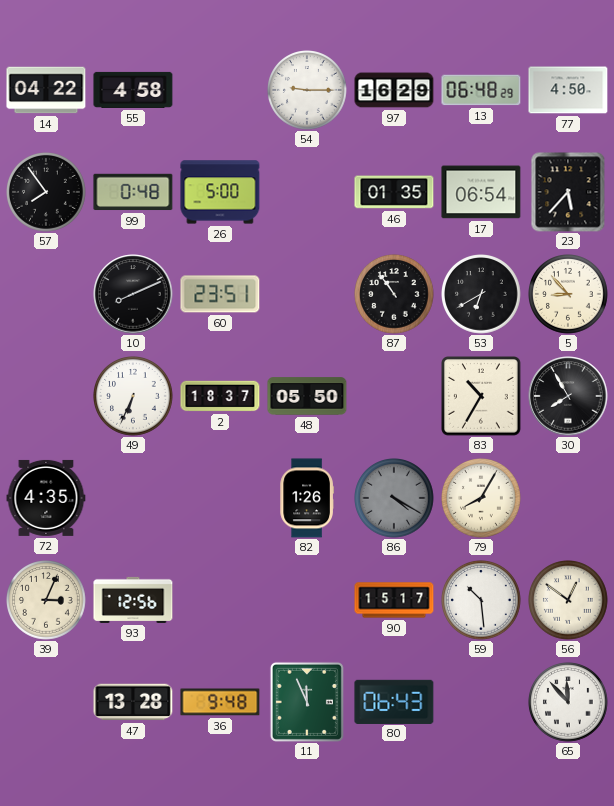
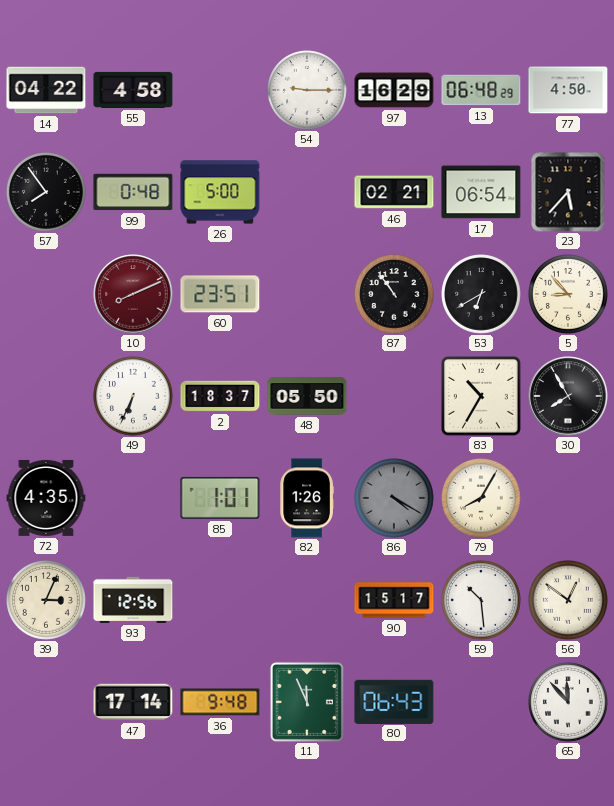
46: 01:35 -> 02:21
10 dial: black -> burgundy
85: none -> 1:01
47: 13:28 -> 17:14
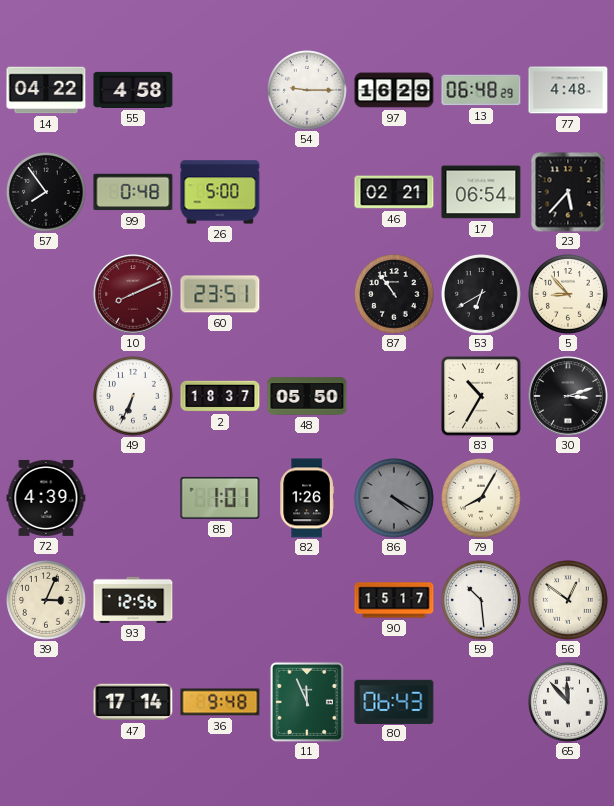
77: 4:50 -> 4:48
30: 7:55 -> 3:12
72: 4:35 -> 4:39
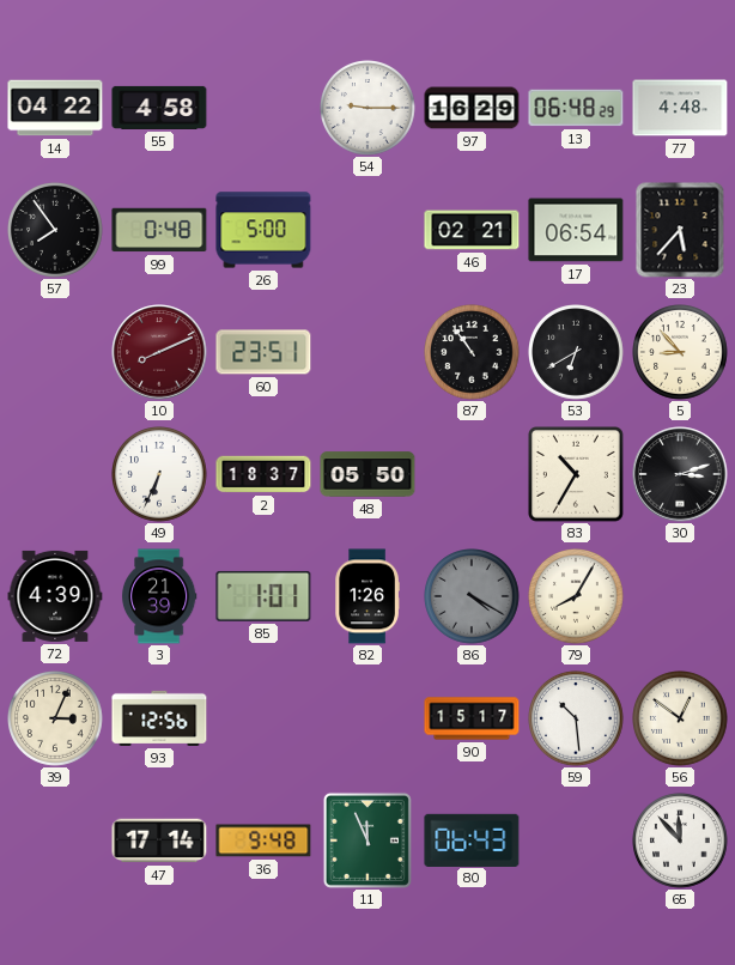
3: none -> 21:39
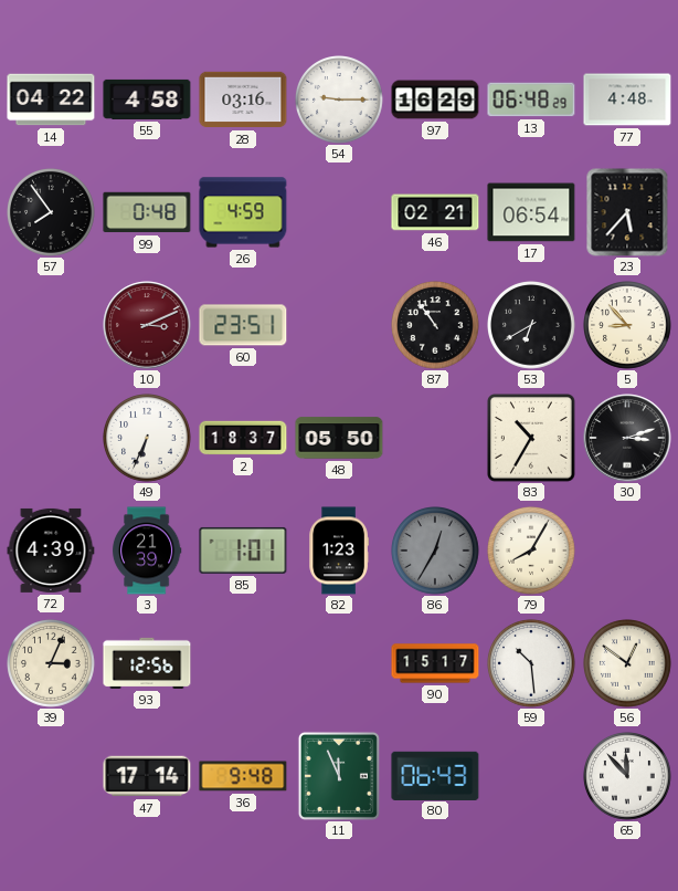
28: none -> 03:16
26: 5:00 -> 4:59
10: 8:11 -> 3:11
82: 1:26 -> 1:23
86: 4:20 -> 12:35
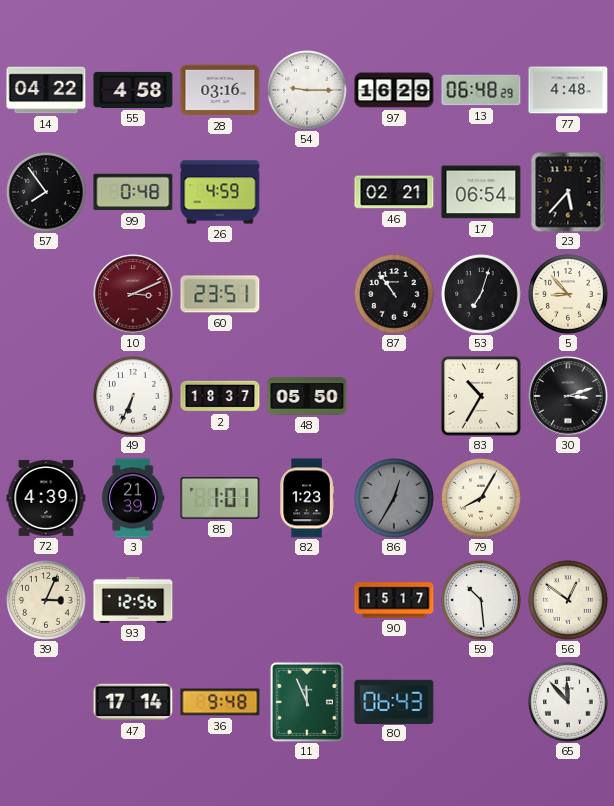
53: 6:40 -> 7:03
